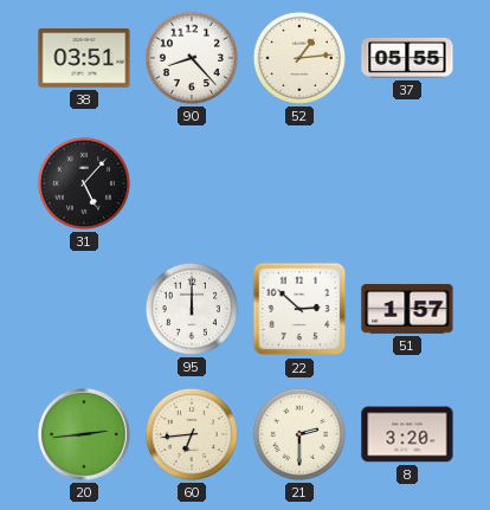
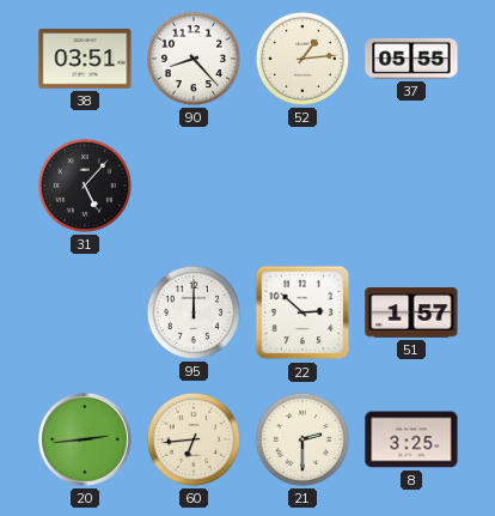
8: 3:20 -> 3:25
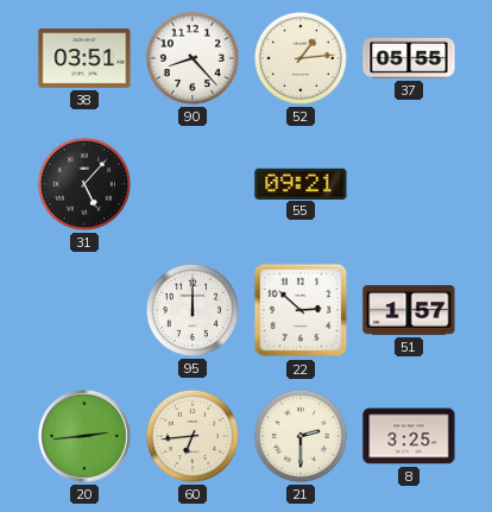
55: none -> 09:21
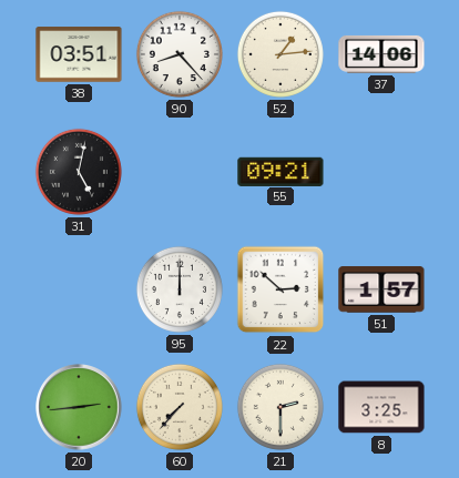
37: 05:55 -> 14:06
31: 5:07 -> 5:02
60: 6:44 -> 7:37
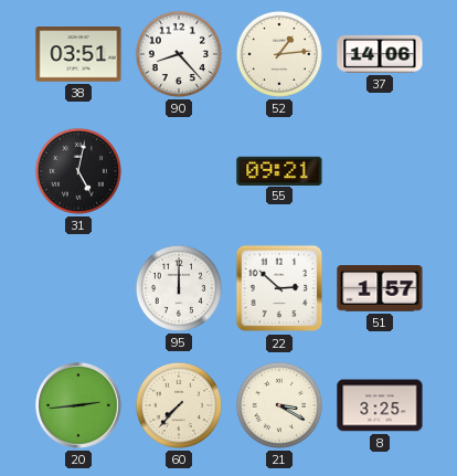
21: 2:30 -> 3:20
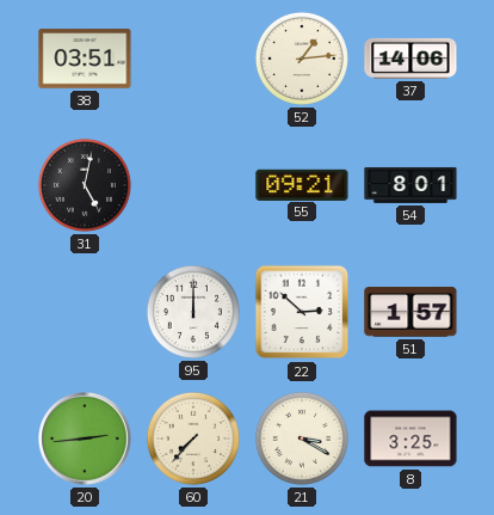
90: 8:23 -> none
54: none -> 8:01
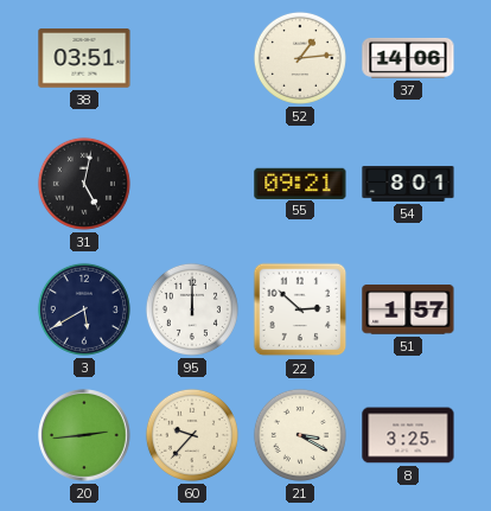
3: none -> 5:40
60: 7:37 -> 9:37
